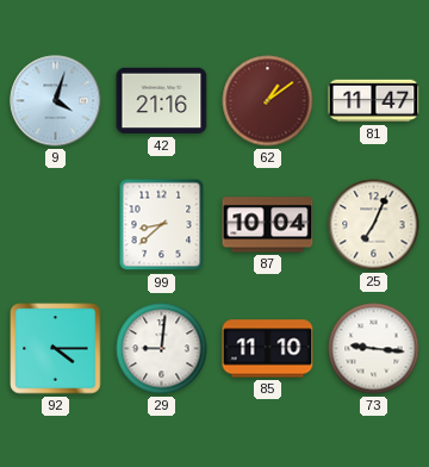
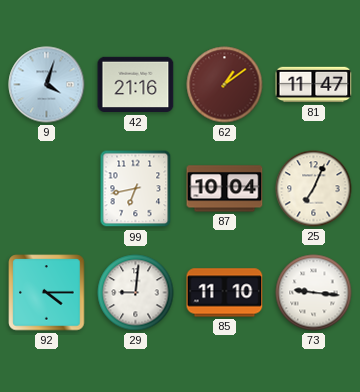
99: 8:38 -> 6:43
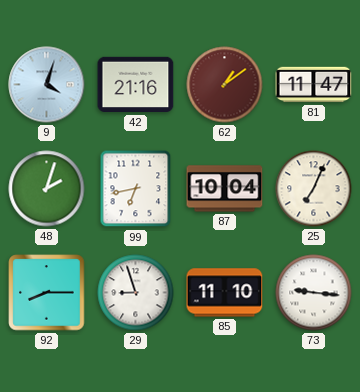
48: none -> 2:03
92: 4:15 -> 8:15
29: 9:01 -> 8:57
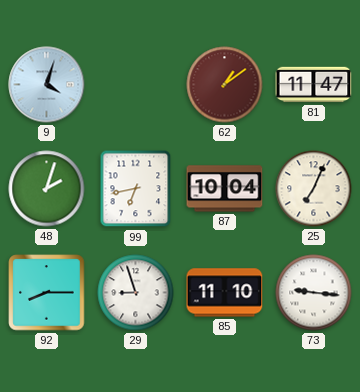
42: 21:16 -> none
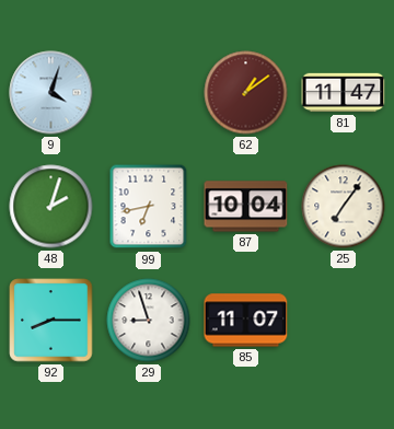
25: 7:04 -> 7:06
85: 11:10 -> 11:07
73: 9:16 -> none
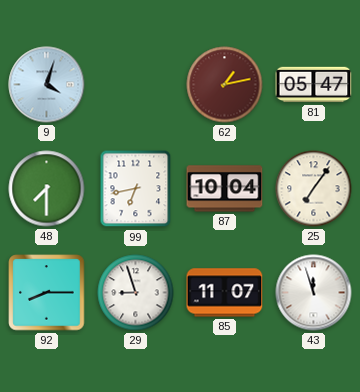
62: 1:09 -> 1:13
81: 11:47 -> 05:47
48: 2:03 -> 7:30
43: none -> 11:57
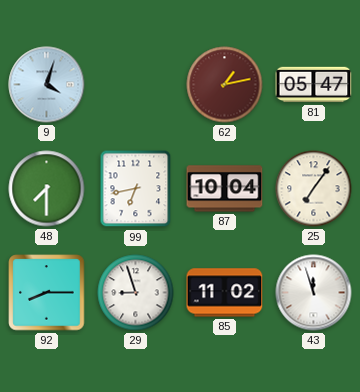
85: 11:07 -> 11:02
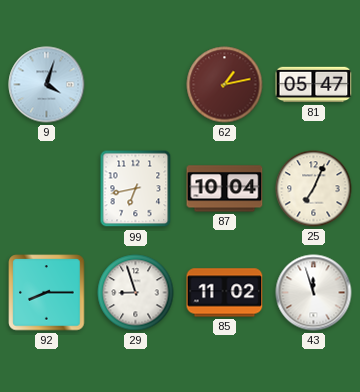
48: 7:30 -> none
25: 7:06 -> 7:04
